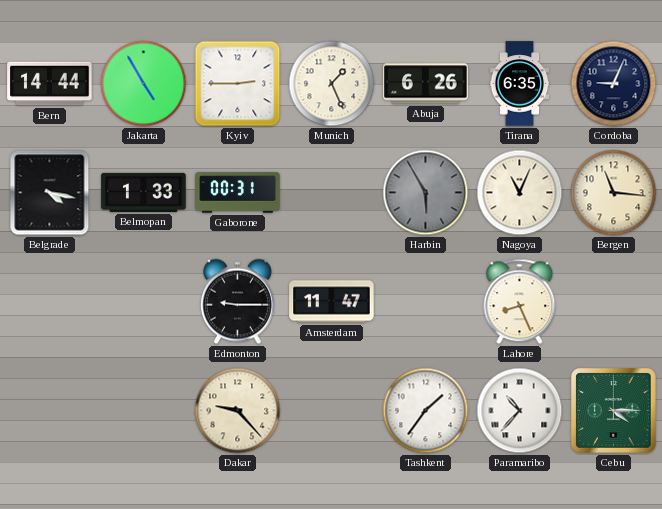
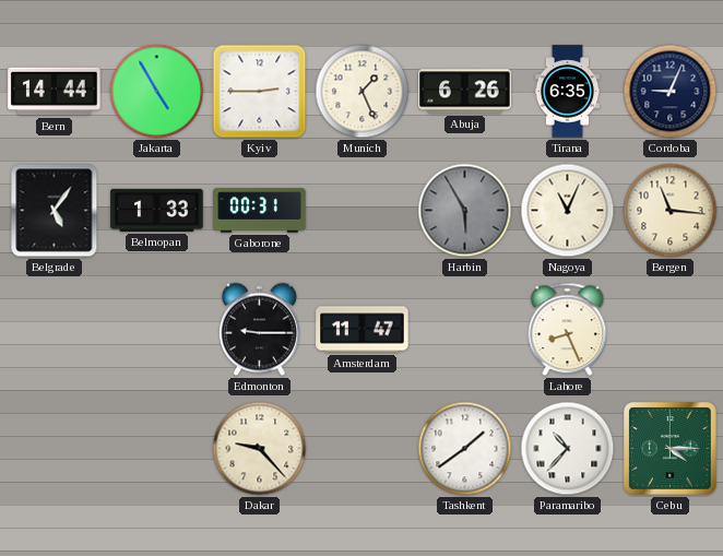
Belgrade: 4:17 -> 5:06
Tashkent: 1:36 -> 1:39
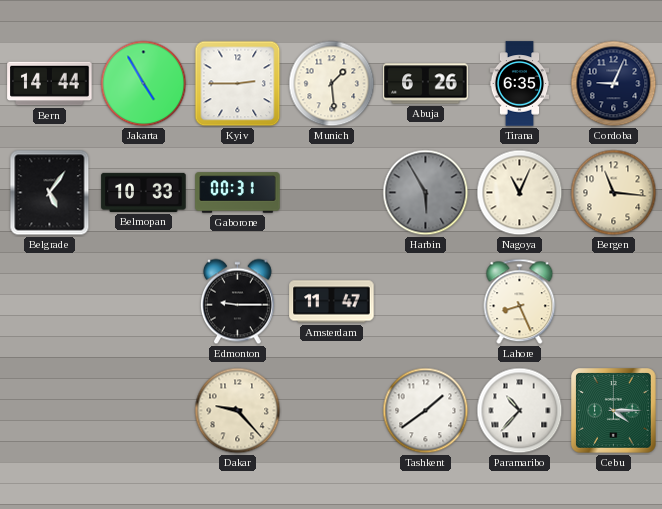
Munich: 1:26 -> 1:29
Belmopan: 1:33 -> 10:33
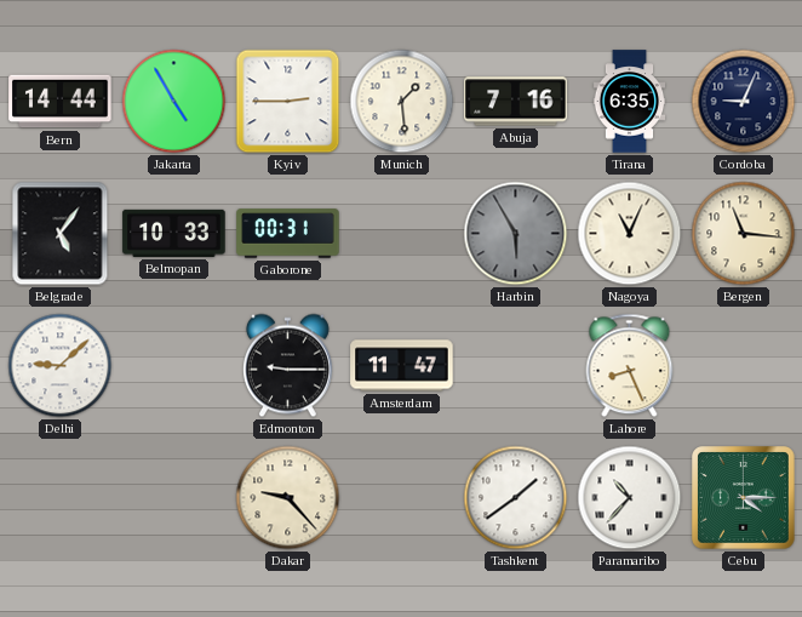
Abuja: 6:26 -> 7:16
Delhi: none -> 9:08
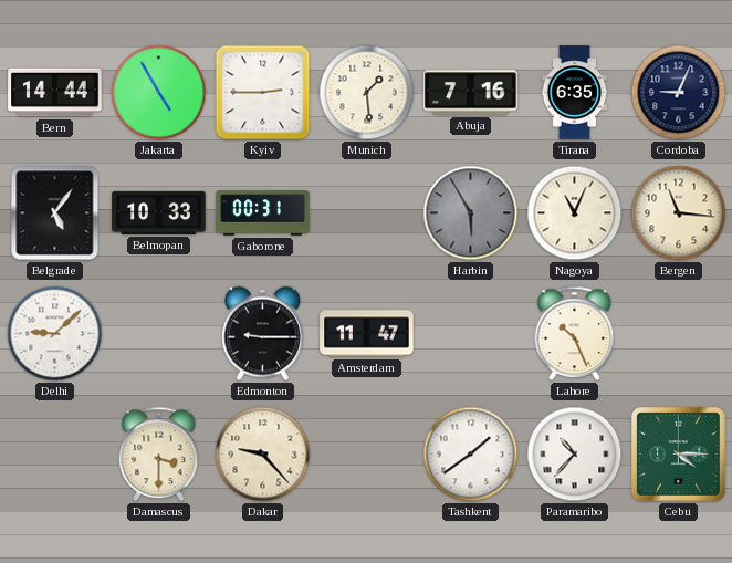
Lahore: 8:26 -> 10:26
Damascus: none -> 3:30
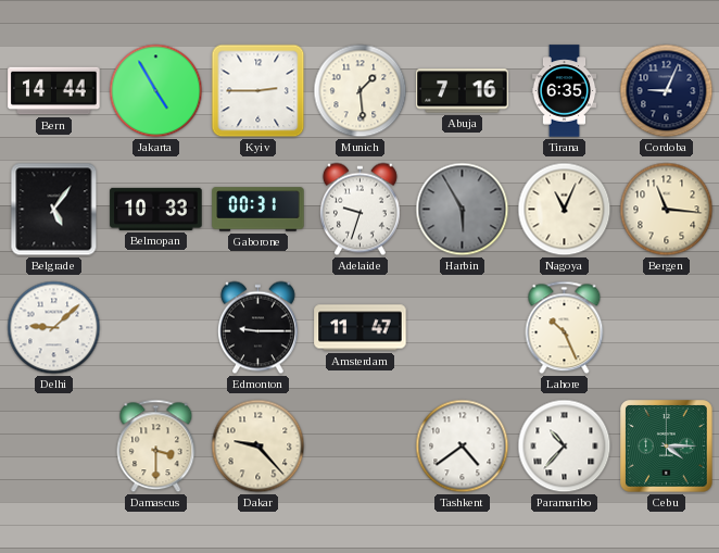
Adelaide: none -> 9:33
Tashkent: 1:39 -> 4:39
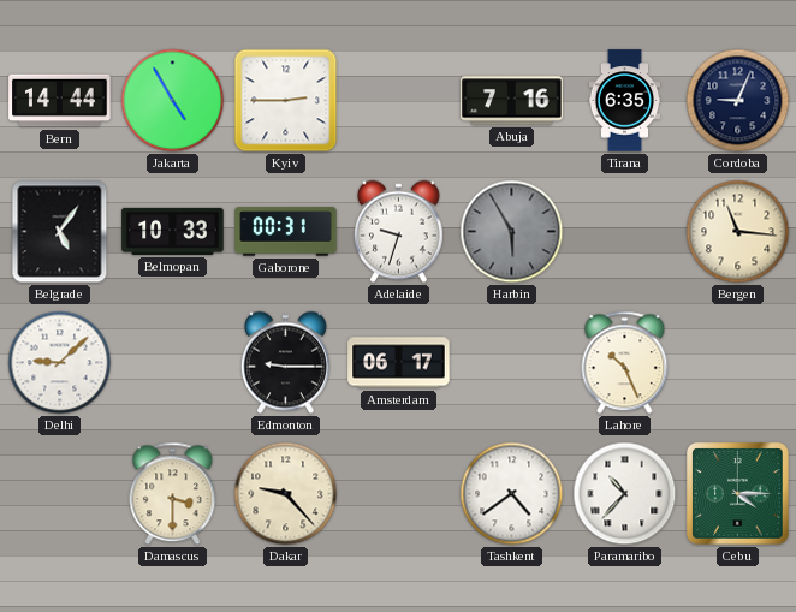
Munich: 1:29 -> none
Nagoya: 11:04 -> none
Amsterdam: 11:47 -> 06:17
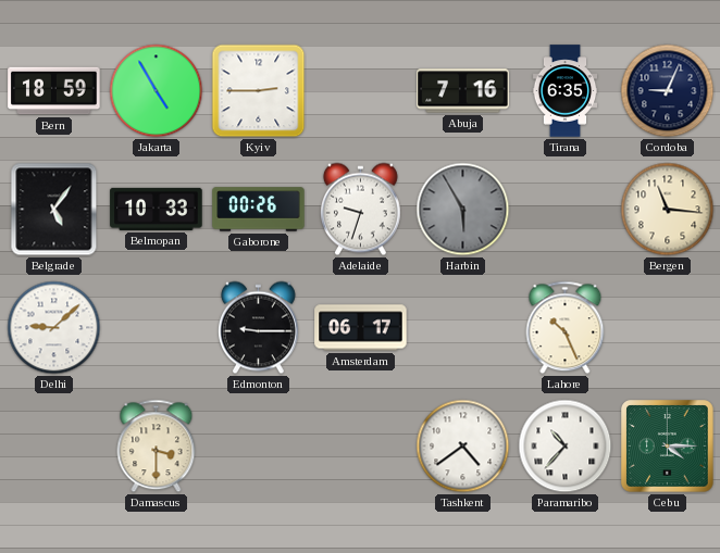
Bern: 14:44 -> 18:59
Gaborone: 00:31 -> 00:26
Dakar: 9:23 -> none
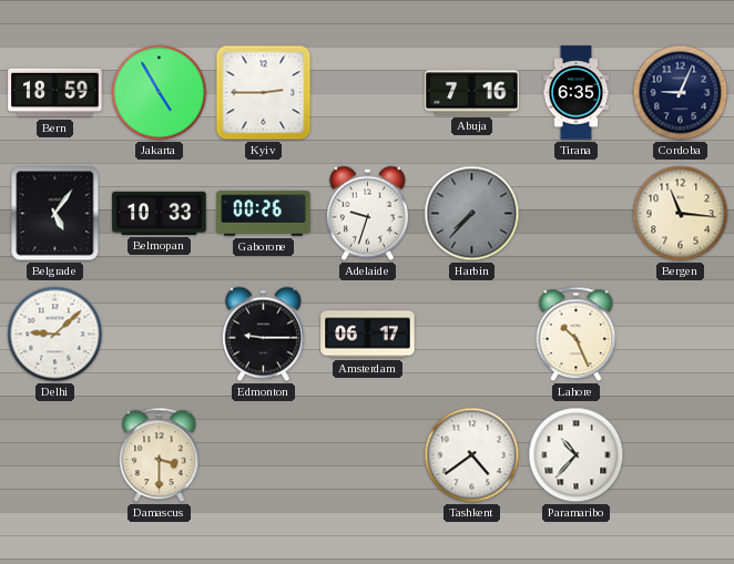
Harbin: 5:55 -> 7:37
Cebu: 4:15 -> none
